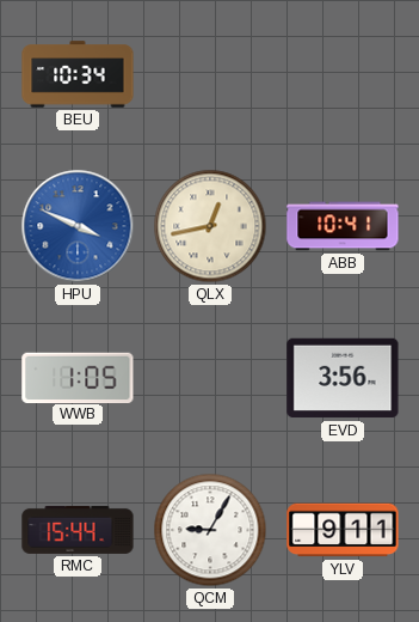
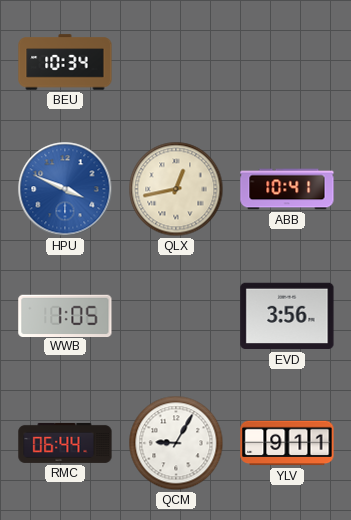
RMC: 15:44 -> 06:44
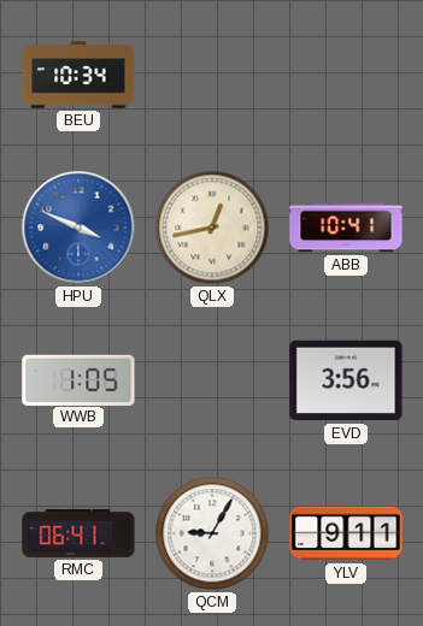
RMC: 06:44 -> 06:41
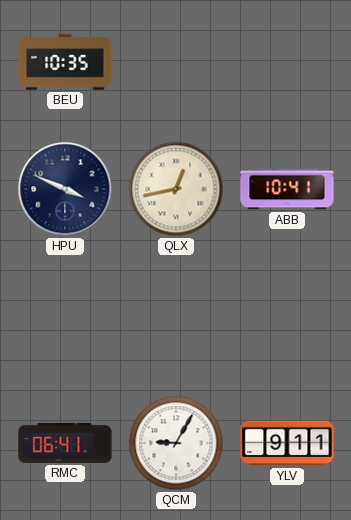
BEU: 10:34 -> 10:35
HPU dial: blue -> navy
WWB: 1:05 -> none
EVD: 3:56 -> none
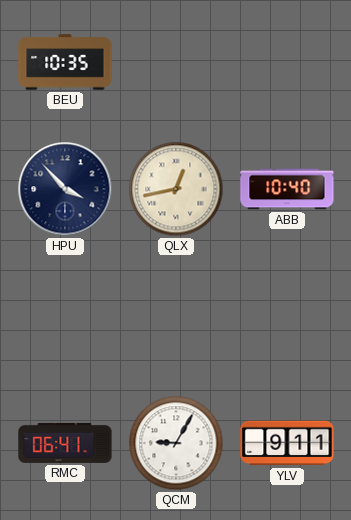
HPU: 3:49 -> 3:53
ABB: 10:41 -> 10:40
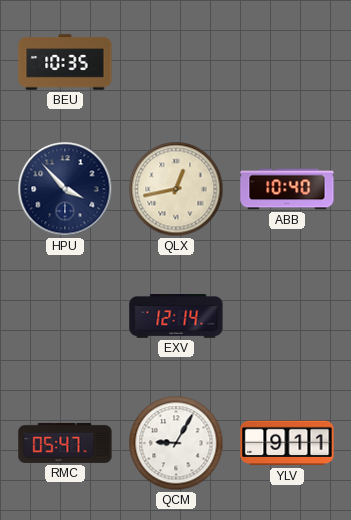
EXV: none -> 12:14
RMC: 06:41 -> 05:47
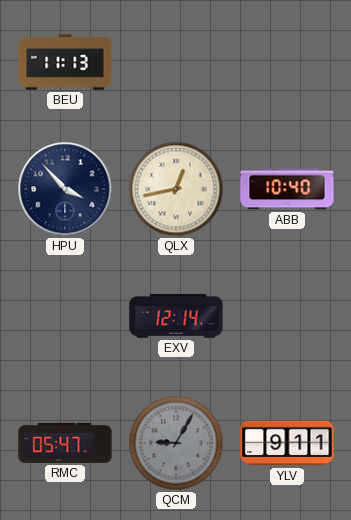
BEU: 10:35 -> 11:13
QCM dial: white -> grey
